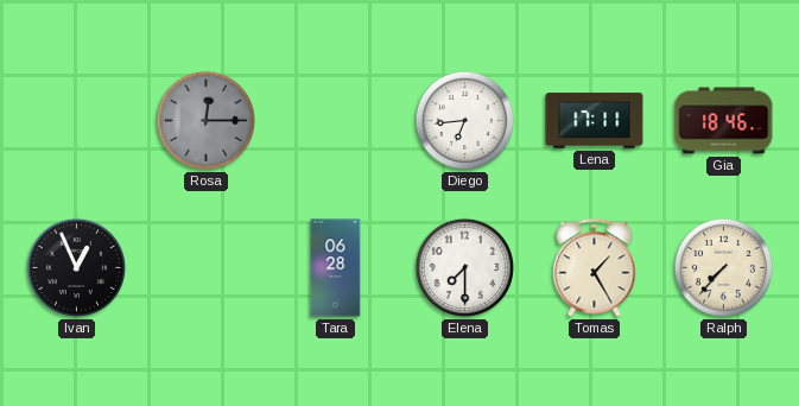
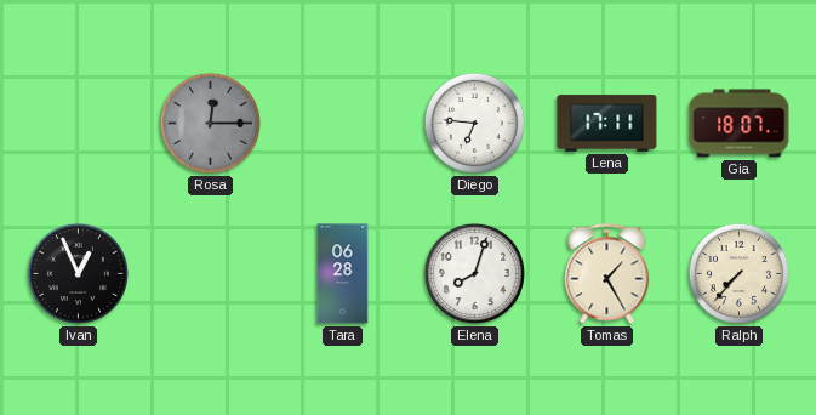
Diego: 6:44 -> 6:46
Gia: 18:46 -> 18:07
Elena: 7:30 -> 8:03
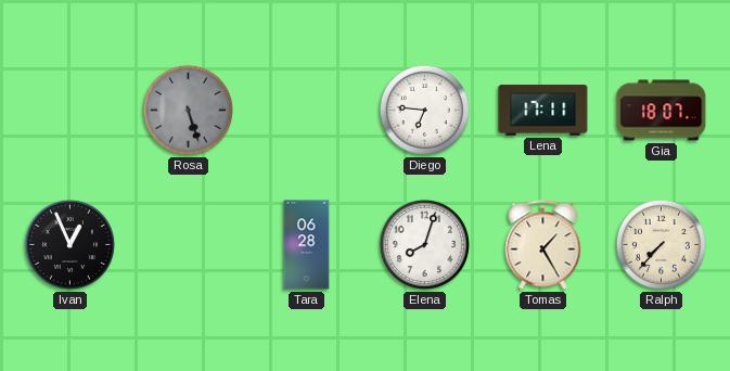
Rosa: 12:15 -> 5:27
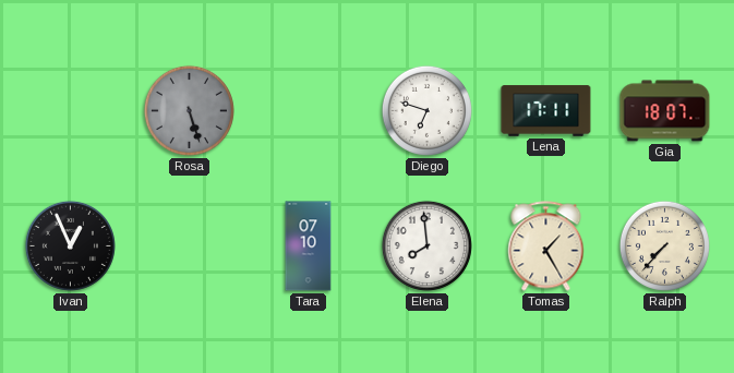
Diego: 6:46 -> 6:48
Tara: 06:28 -> 07:10
Elena: 8:03 -> 7:59
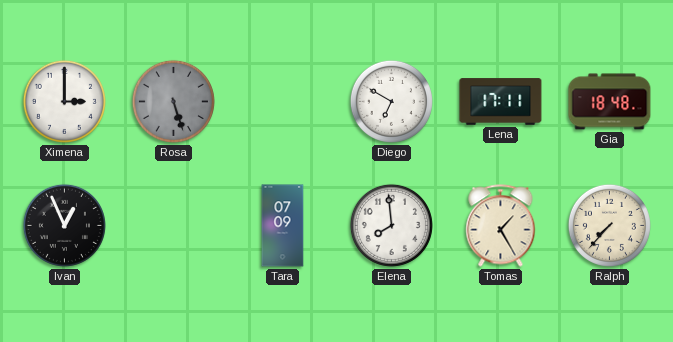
Ximena: none -> 3:00
Diego: 6:48 -> 6:50
Gia: 18:07 -> 18:48
Tara: 07:10 -> 07:09
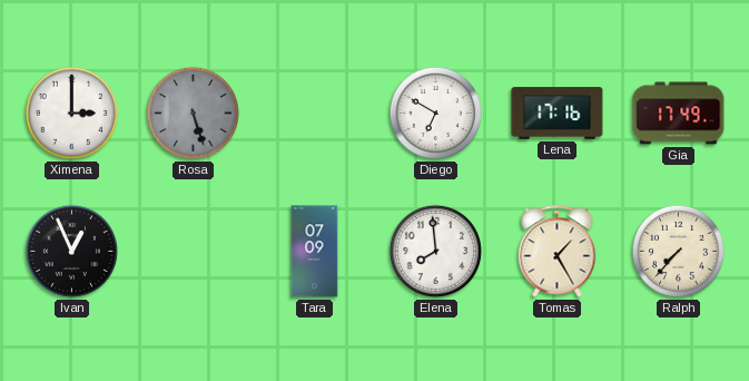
Lena: 17:11 -> 17:16
Gia: 18:48 -> 17:49
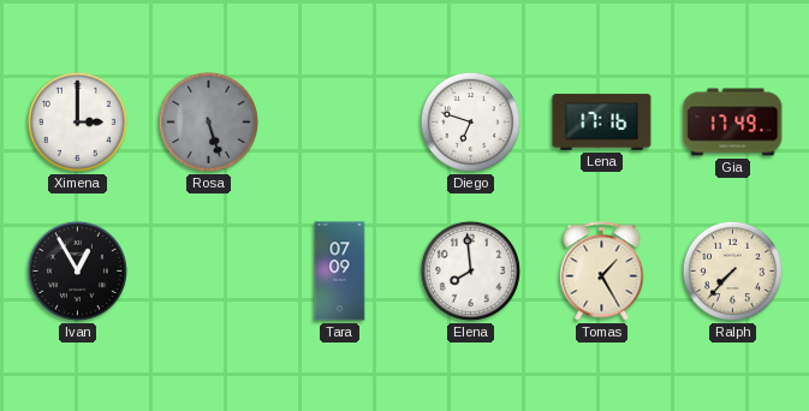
Diego: 6:50 -> 6:48
Ivan: 12:56 -> 12:55
